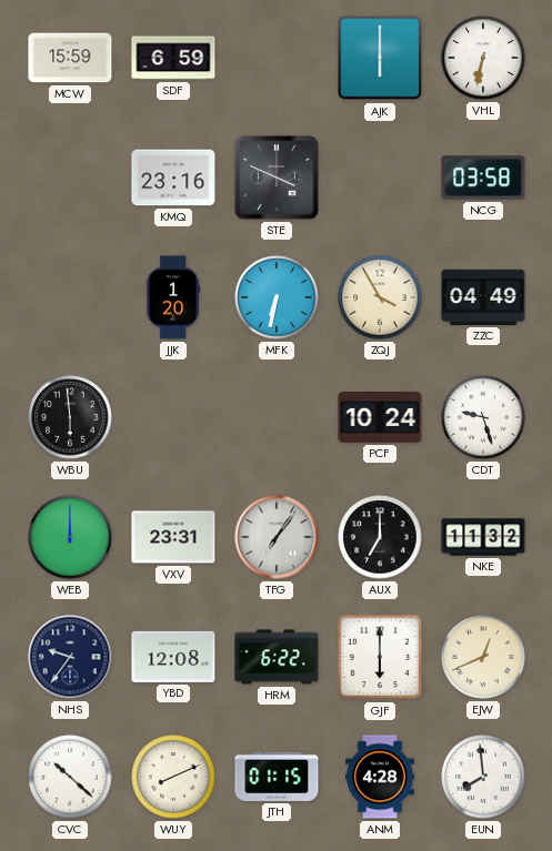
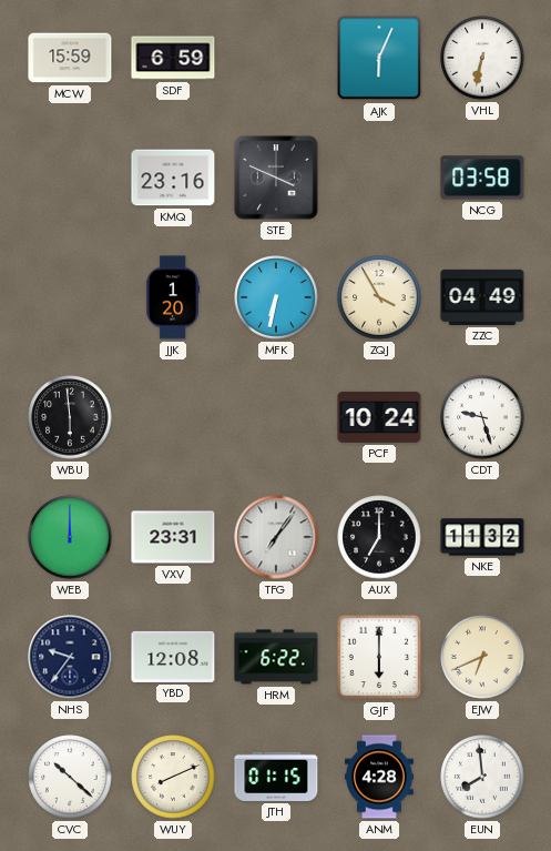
AJK: 6:00 -> 6:04
EJW: 12:41 -> 6:41
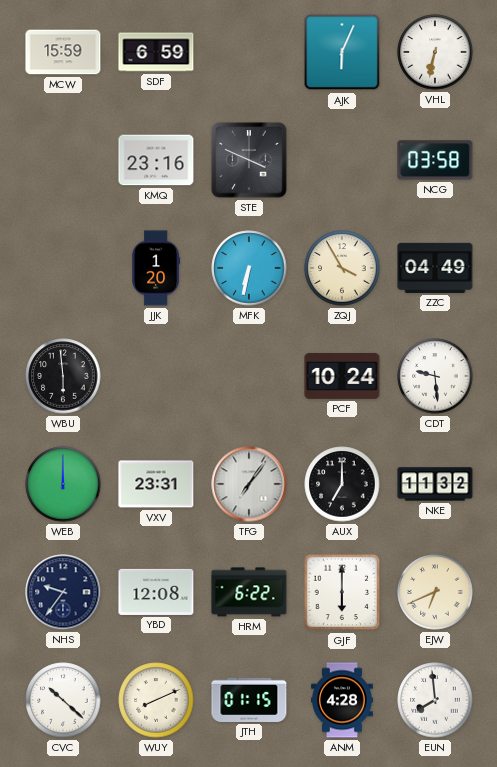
CDT: 9:27 -> 9:29
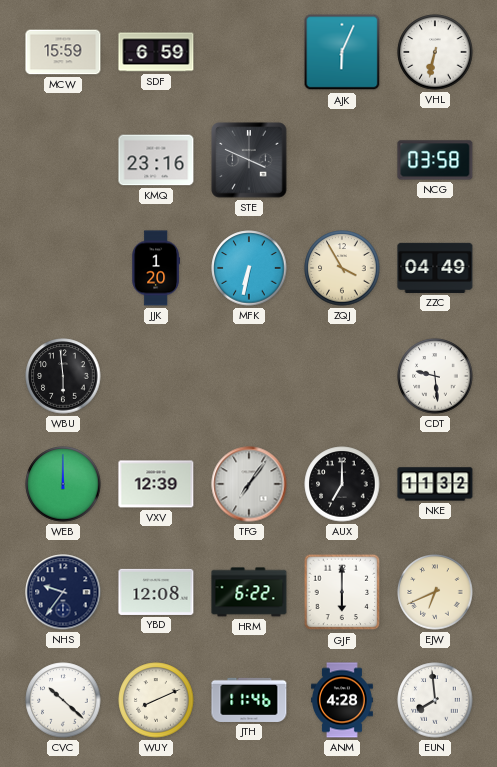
PCF: 10:24 -> none
VXV: 23:31 -> 12:39
JTH: 01:15 -> 11:46
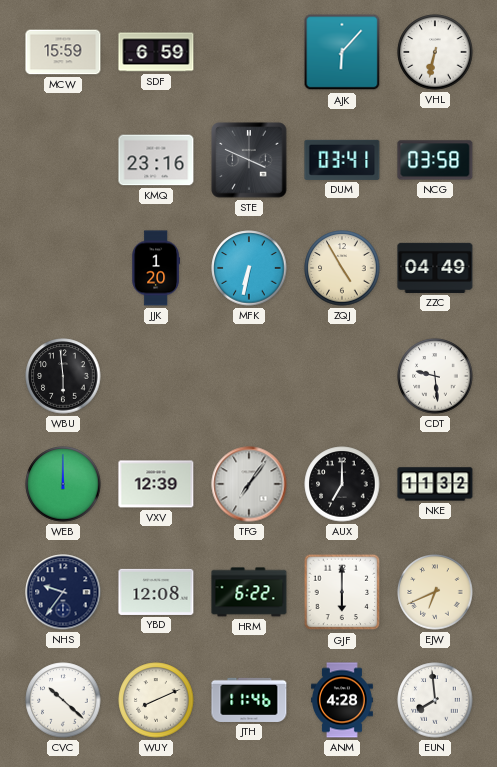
AJK: 6:04 -> 6:07
DUM: none -> 03:41
ZQJ: 3:55 -> 4:55
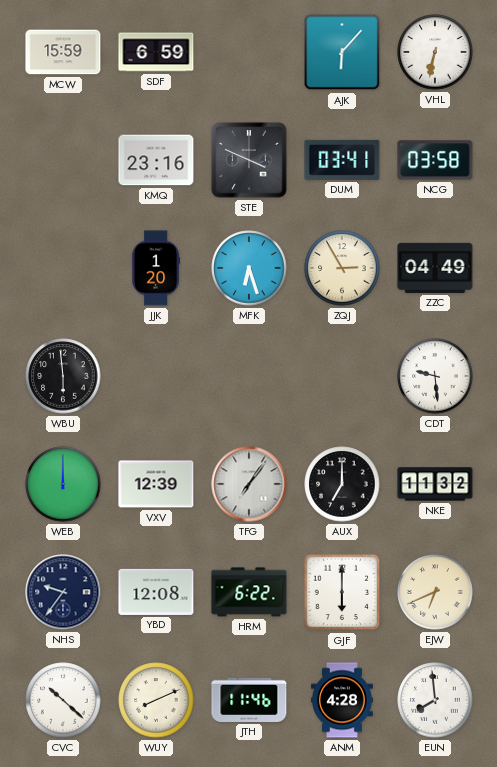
MFK: 6:32 -> 6:27
ZQJ: 4:55 -> 2:55
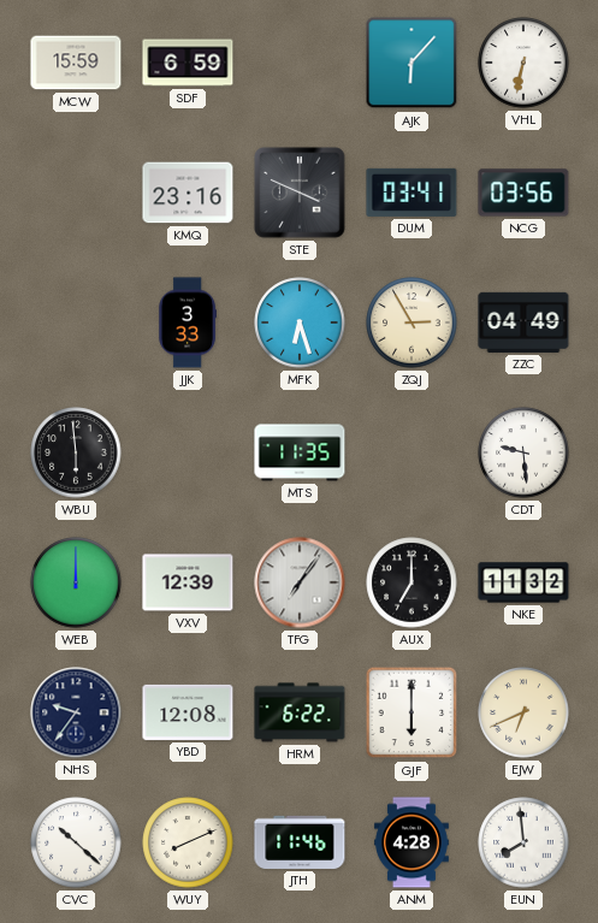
NCG: 03:58 -> 03:56
JJK: 1:20 -> 3:33
MTS: none -> 11:35
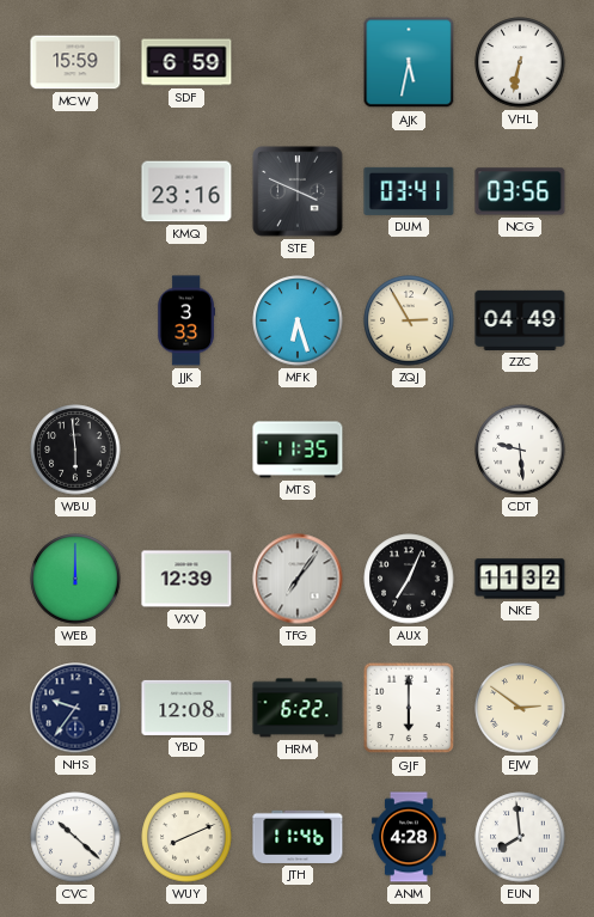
AJK: 6:07 -> 5:32
AUX: 7:00 -> 7:04
EJW: 6:41 -> 2:51
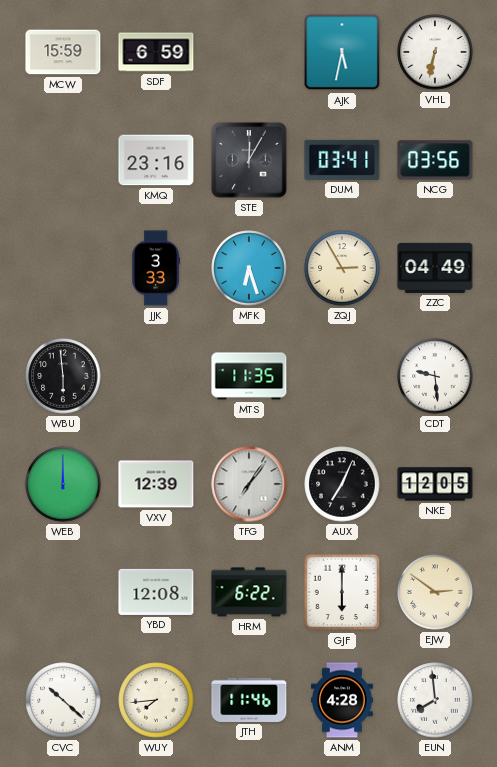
STE: 3:49 -> 12:05
NKE: 11:32 -> 12:05
NHS: 9:36 -> none
WUY: 8:11 -> 7:44
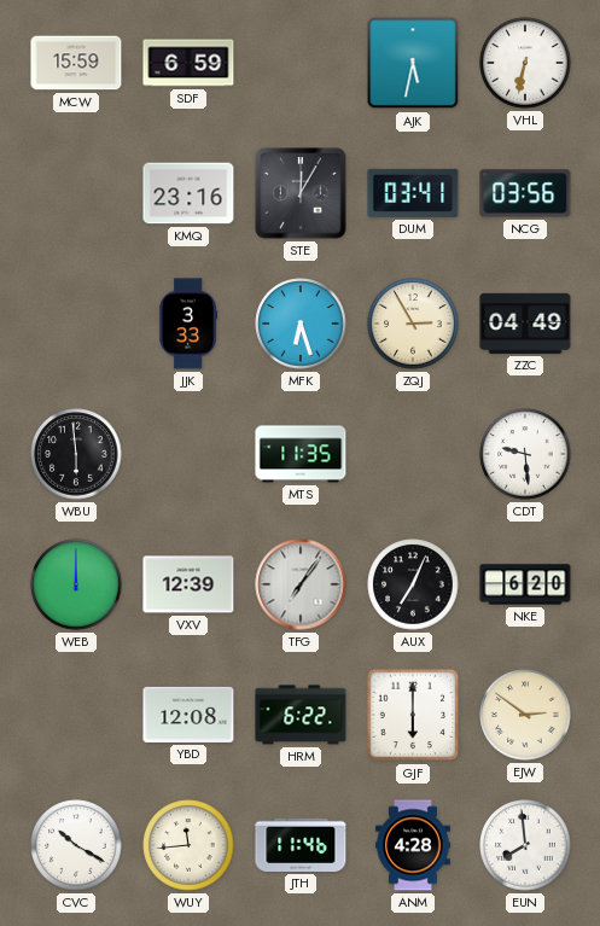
NKE: 12:05 -> 6:20
CVC: 10:22 -> 10:20
WUY: 7:44 -> 11:44
